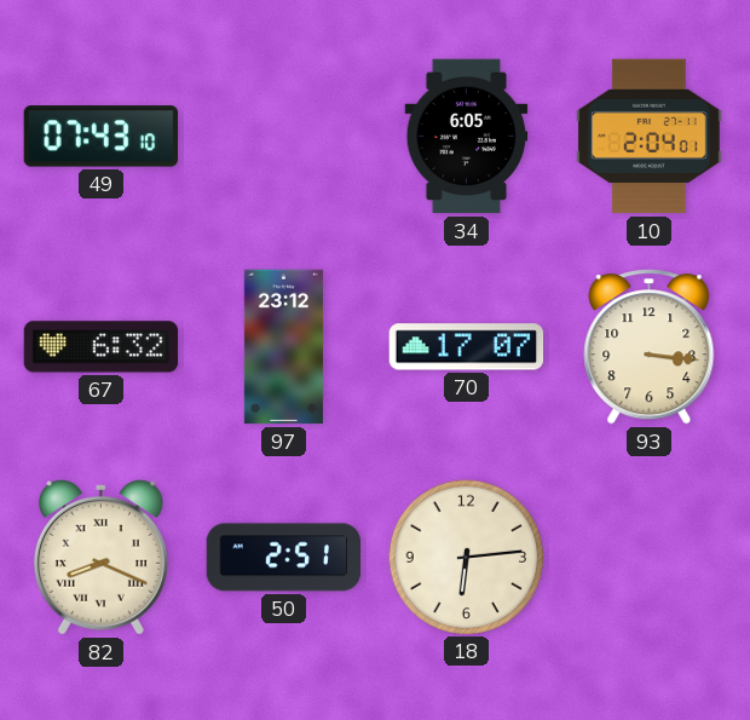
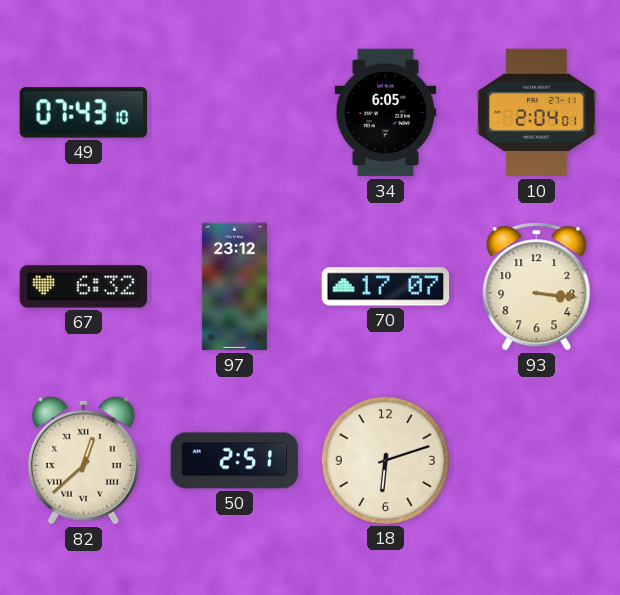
82: 8:19 -> 12:38
18: 6:14 -> 6:12
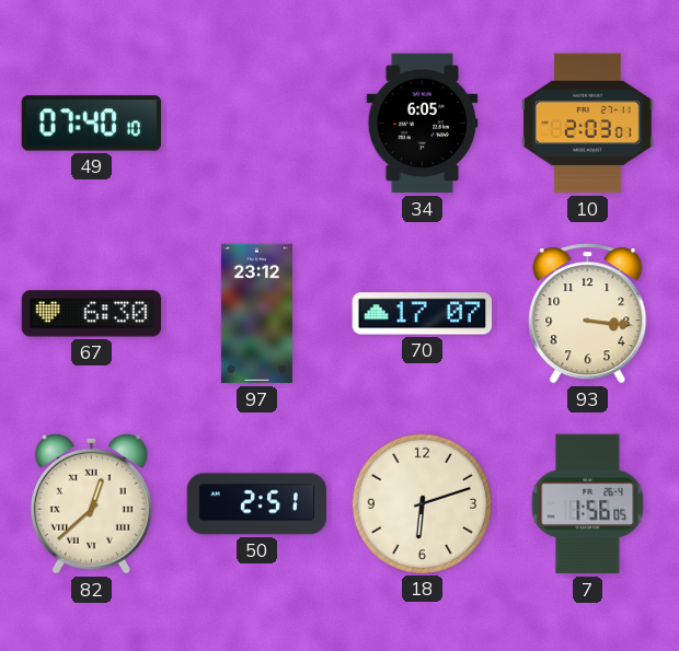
49: 07:43 -> 07:40
10: 2:04 -> 2:03
67: 6:32 -> 6:30
7: none -> 1:56
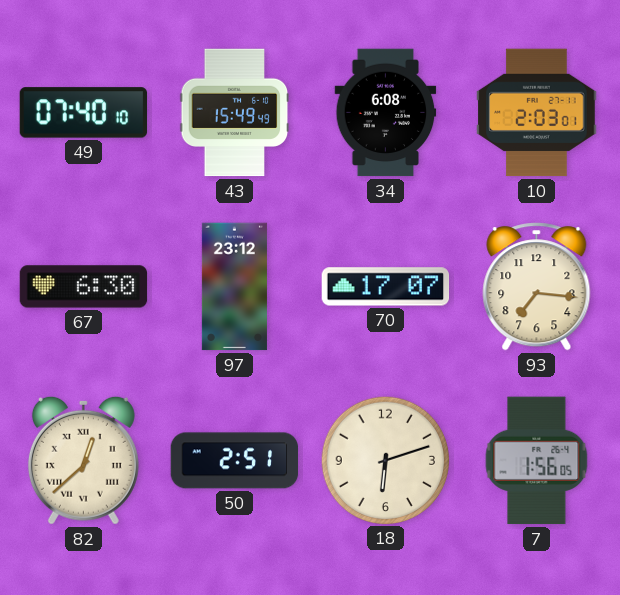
43: none -> 15:49
34: 6:05 -> 6:08
93: 3:16 -> 7:16
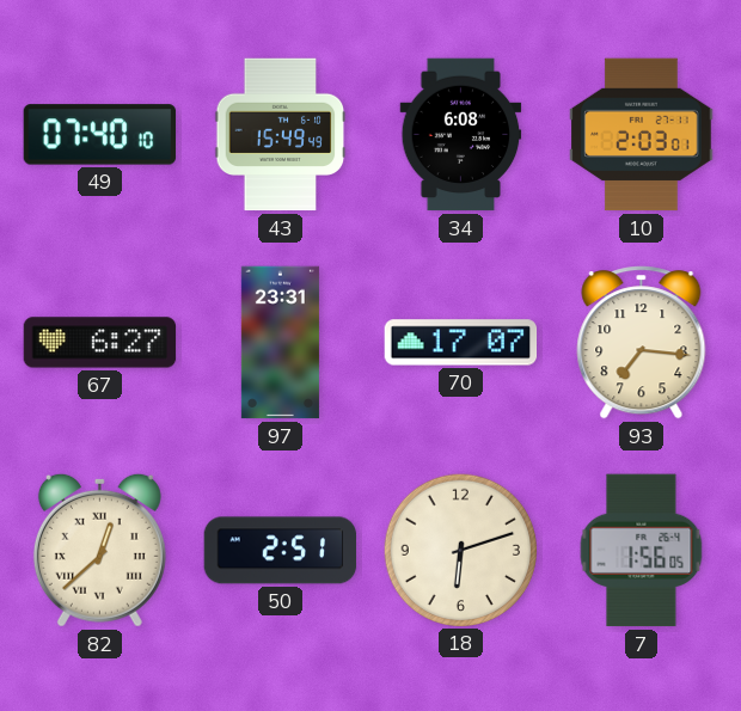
67: 6:30 -> 6:27
97: 23:12 -> 23:31
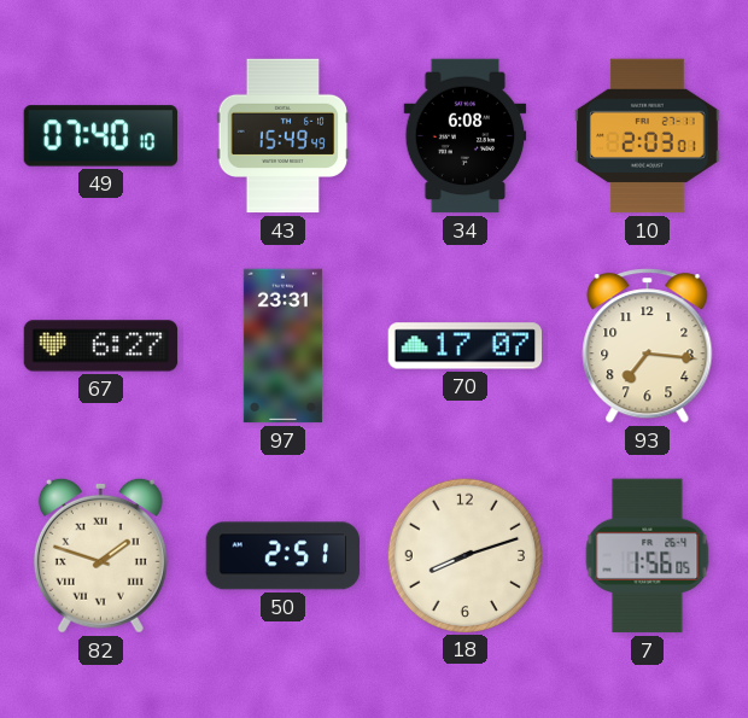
82: 12:38 -> 1:48
18: 6:12 -> 8:12
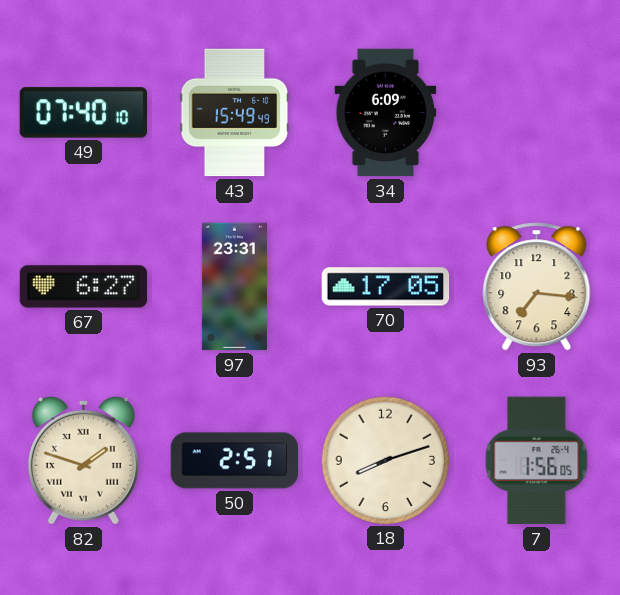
34: 6:08 -> 6:09
10: 2:03 -> none
70: 17:07 -> 17:05
